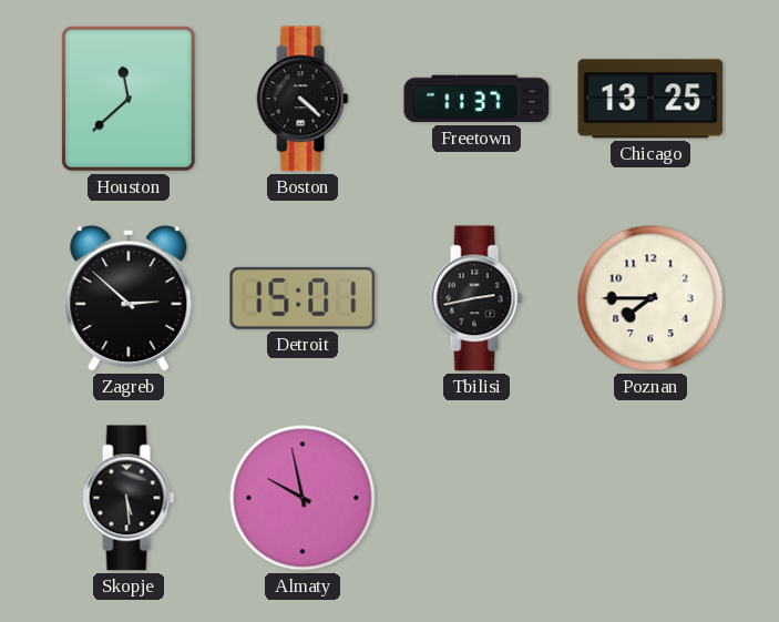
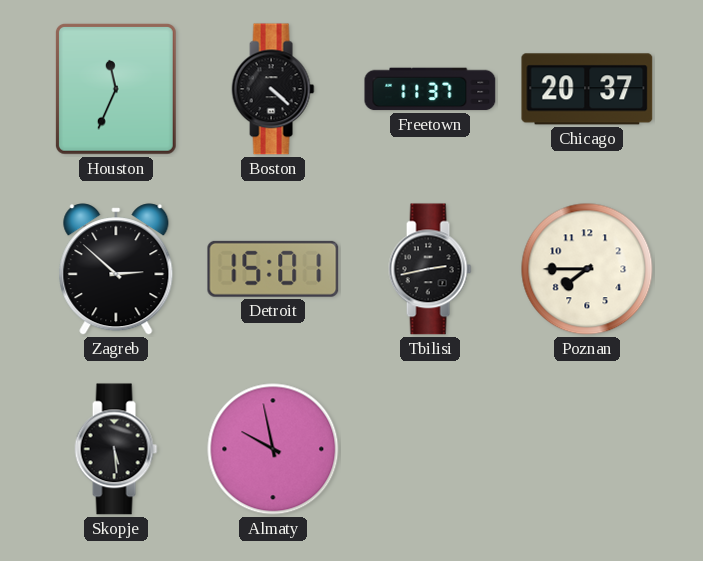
Houston: 11:38 -> 11:34
Chicago: 13:25 -> 20:37
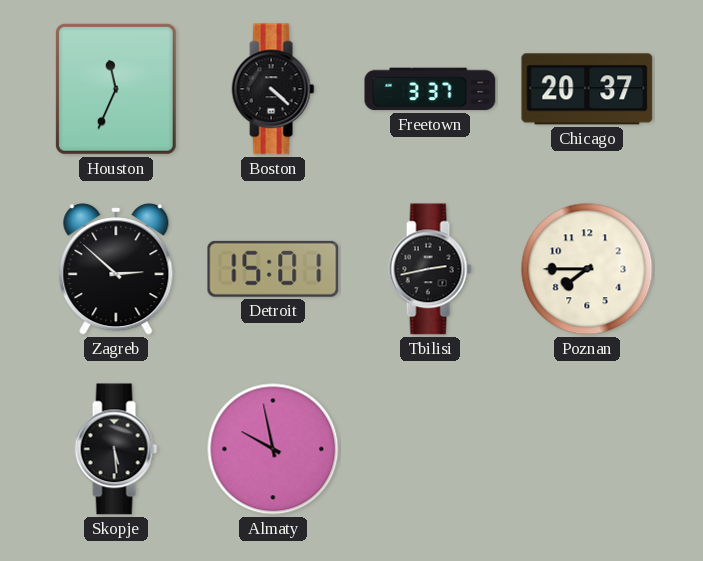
Freetown: 11:37 -> 3:37
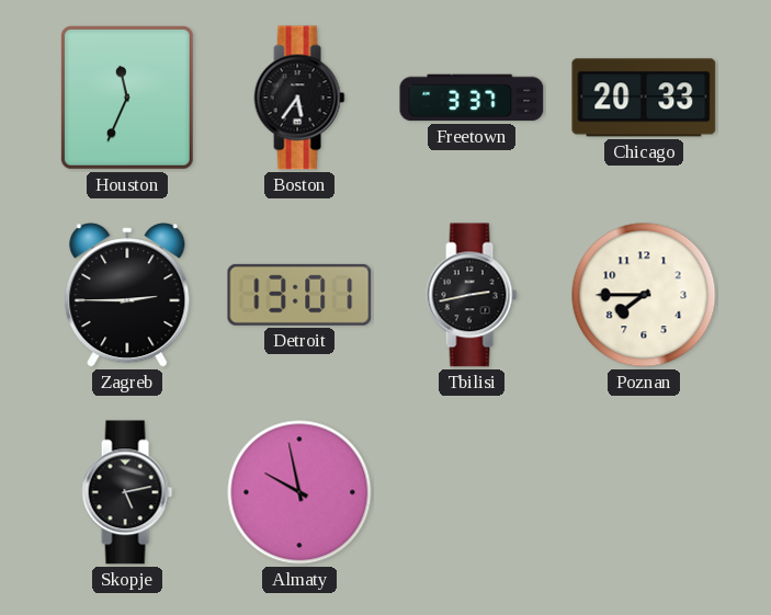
Boston: 4:22 -> 5:36
Chicago: 20:37 -> 20:33
Zagreb: 2:52 -> 2:45
Detroit: 15:01 -> 13:01
Skopje: 5:29 -> 5:13
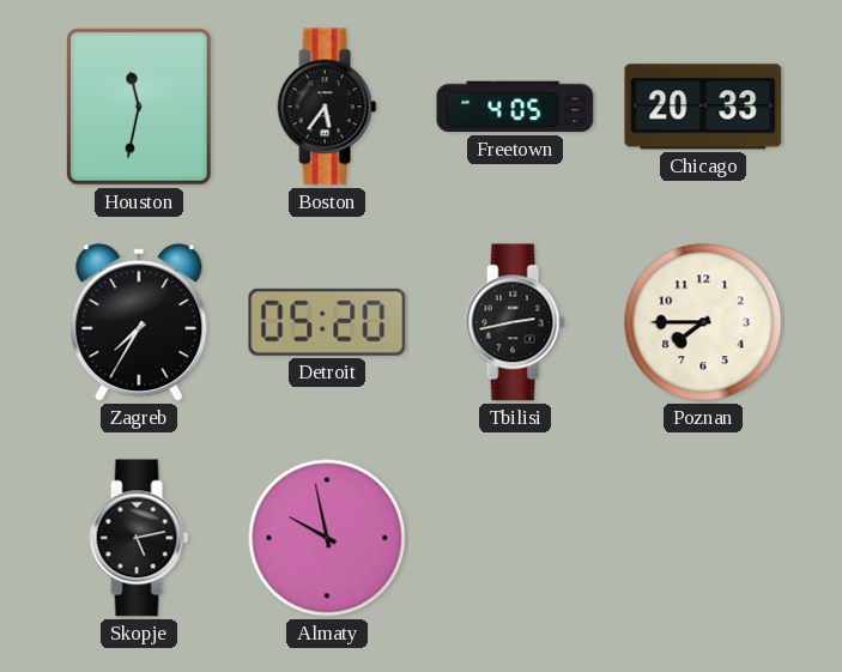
Houston: 11:34 -> 11:32
Freetown: 3:37 -> 4:05
Zagreb: 2:45 -> 7:35
Detroit: 13:01 -> 05:20
